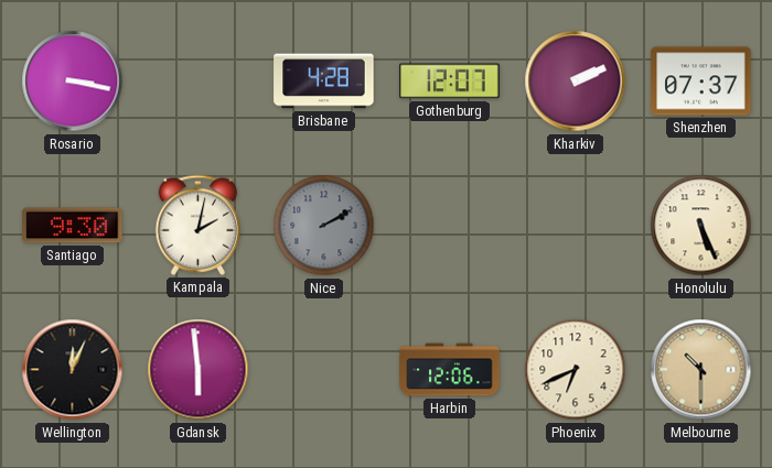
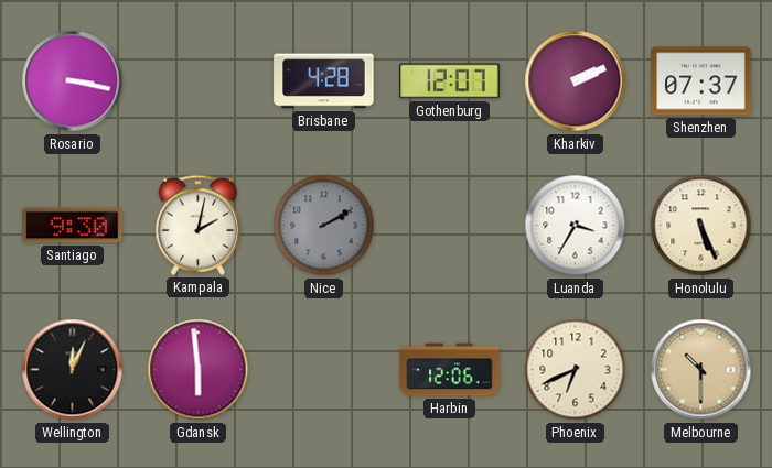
Luanda: none -> 3:35
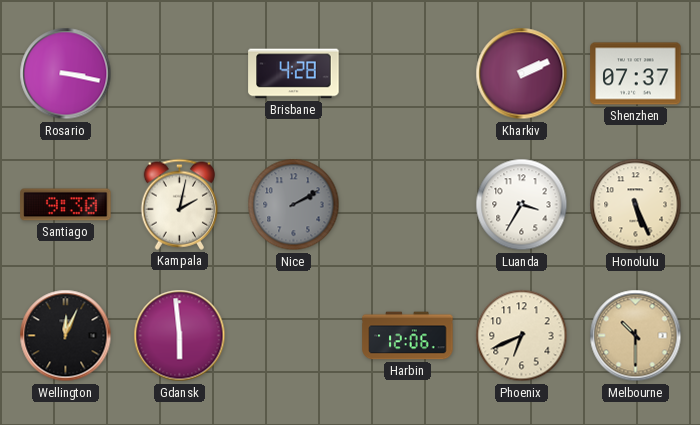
Gothenburg: 12:07 -> none
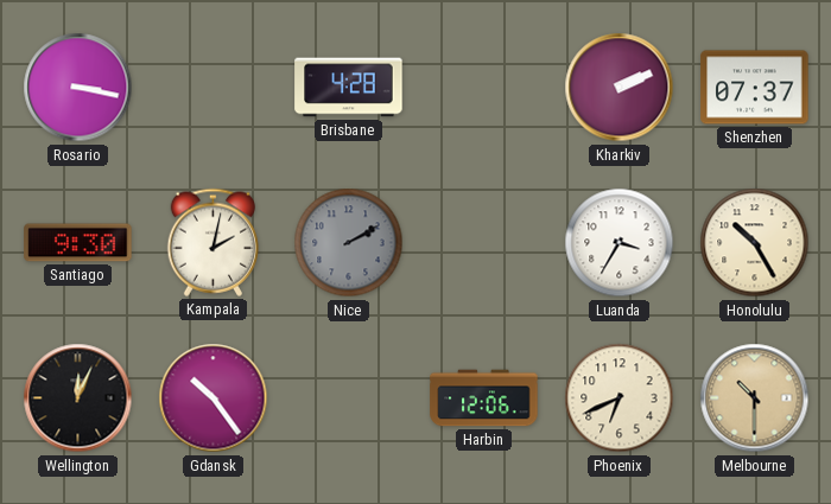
Honolulu: 5:26 -> 10:25
Gdansk: 5:59 -> 10:24
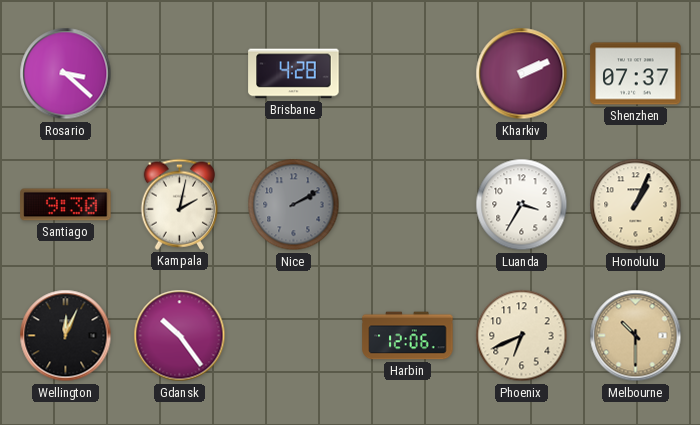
Rosario: 3:17 -> 3:22
Honolulu: 10:25 -> 1:04
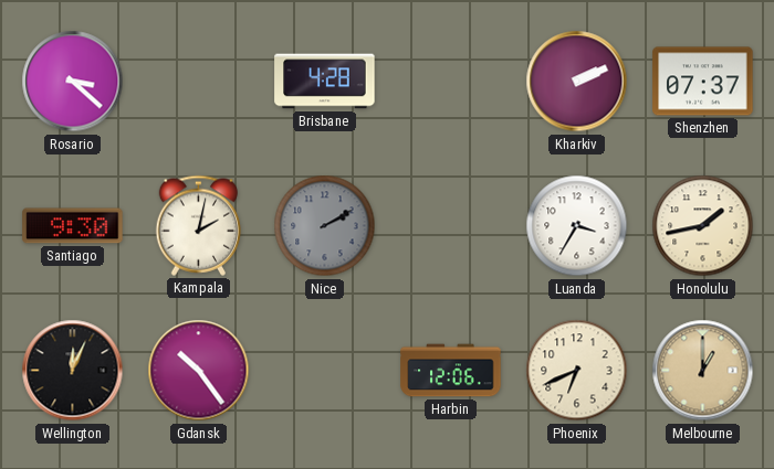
Honolulu: 1:04 -> 1:43
Melbourne: 10:30 -> 1:00
